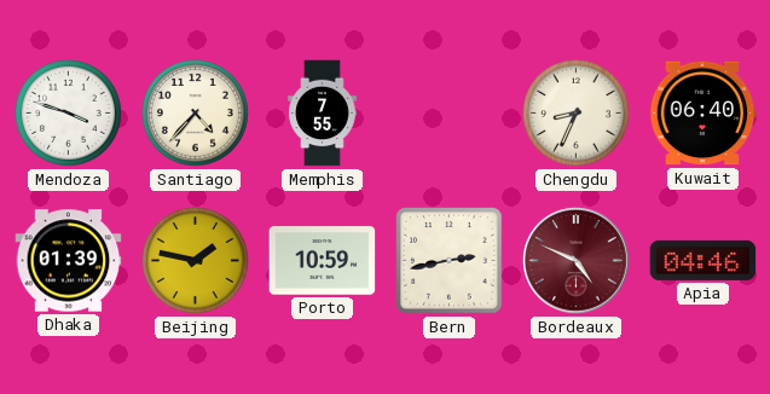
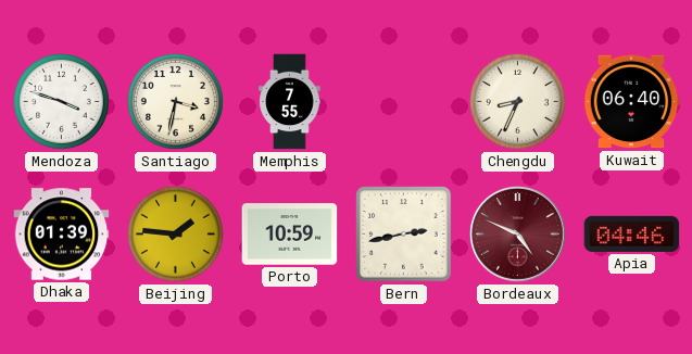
Santiago: 4:37 -> 3:32
Beijing: 1:47 -> 1:46
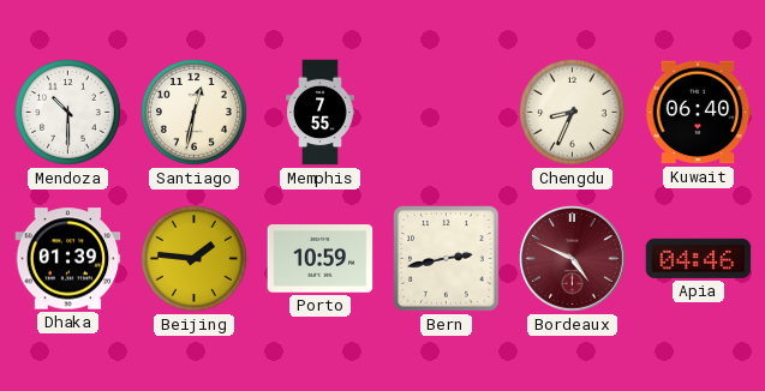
Mendoza: 3:48 -> 10:30
Santiago: 3:32 -> 12:32
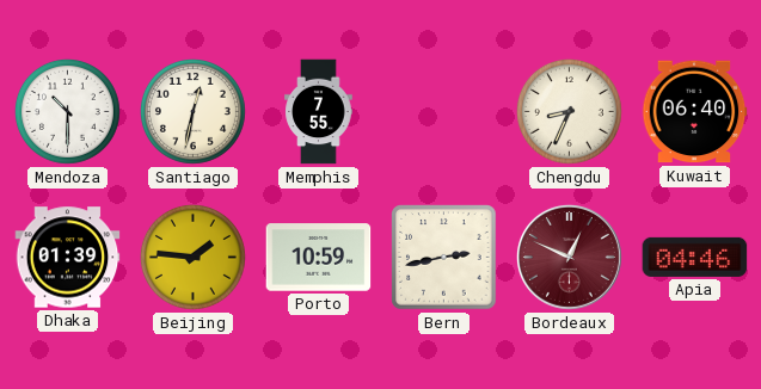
Bordeaux: 4:49 -> 12:49
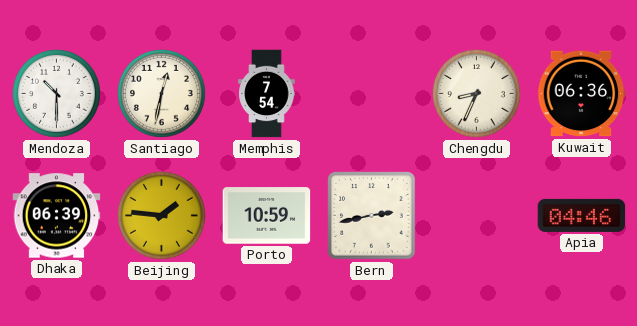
Memphis: 7:55 -> 7:54
Kuwait: 06:40 -> 06:36
Dhaka: 01:39 -> 06:39
Bordeaux: 12:49 -> none
